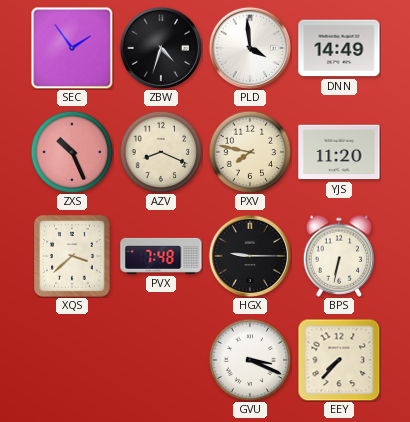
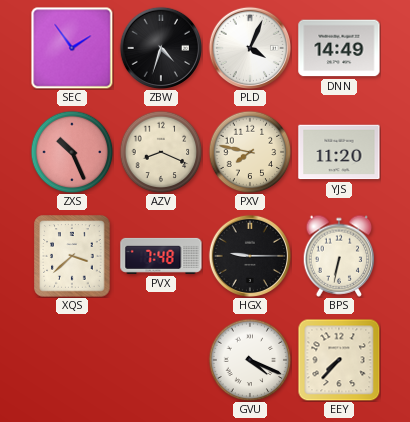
PLD: 3:59 -> 4:04
GVU: 3:19 -> 4:19
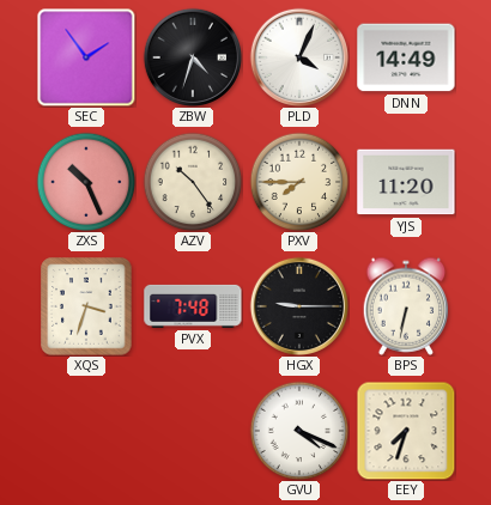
AZV: 8:19 -> 10:24
PXV: 7:47 -> 7:45
XQS: 3:38 -> 3:33
EEY: 7:37 -> 7:33
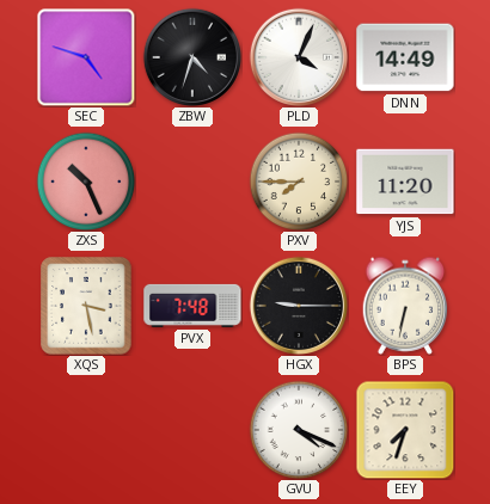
SEC: 1:54 -> 4:48
AZV: 10:24 -> none
XQS: 3:33 -> 3:28
